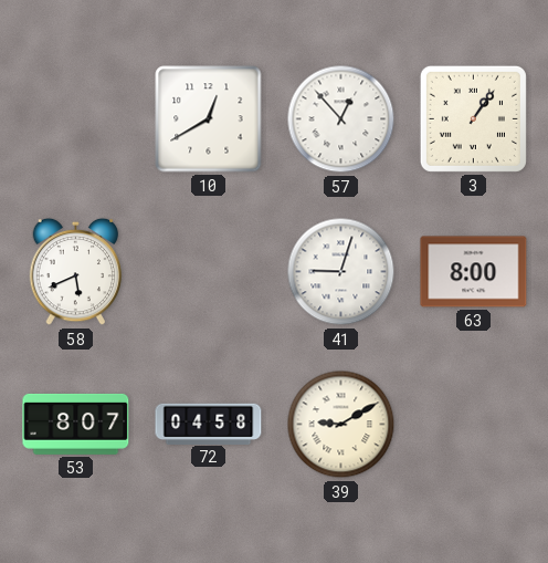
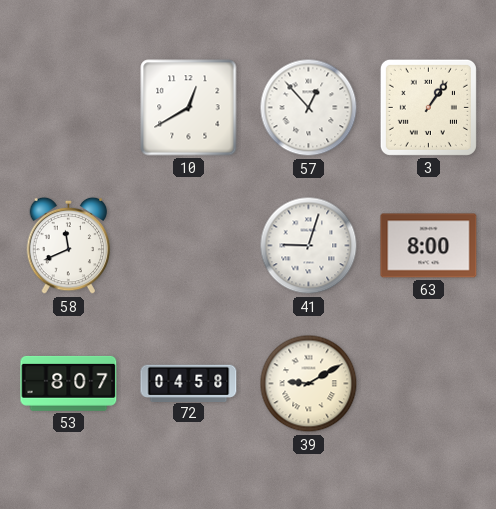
58: 5:41 -> 11:41
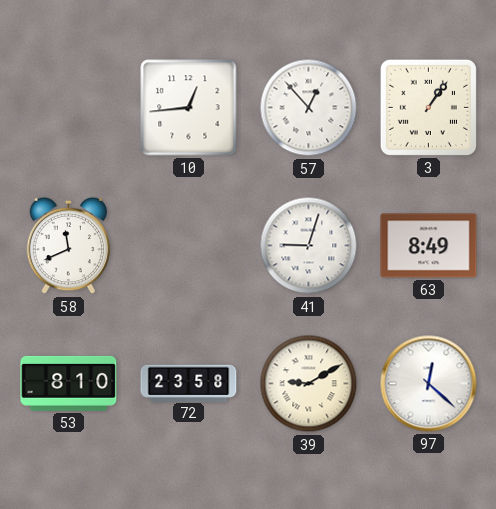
10: 12:40 -> 12:44
63: 8:00 -> 8:49
53: 8:07 -> 8:10
72: 04:58 -> 23:58
97: none -> 12:22
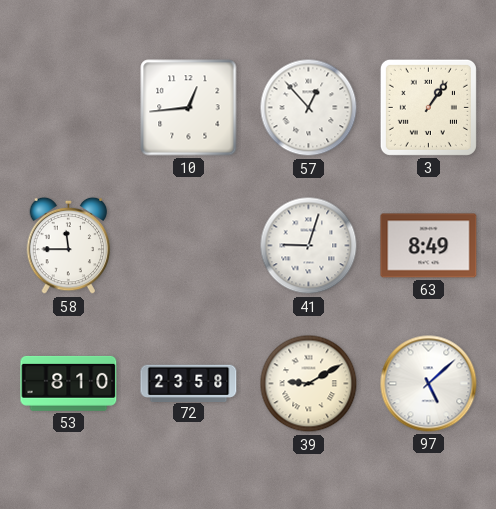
58: 11:41 -> 11:45
97: 12:22 -> 5:08
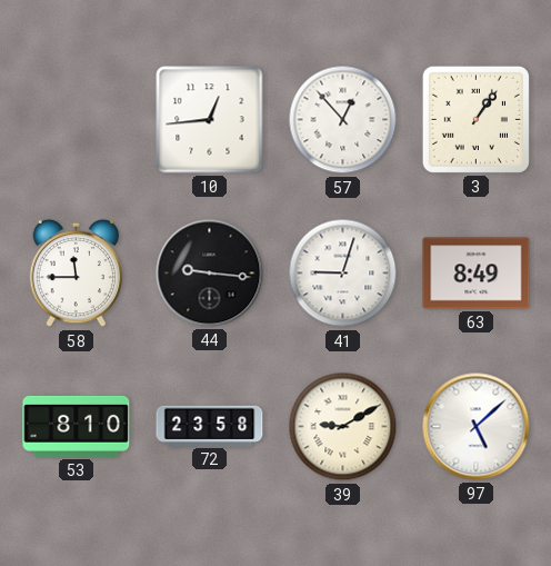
44: none -> 9:16
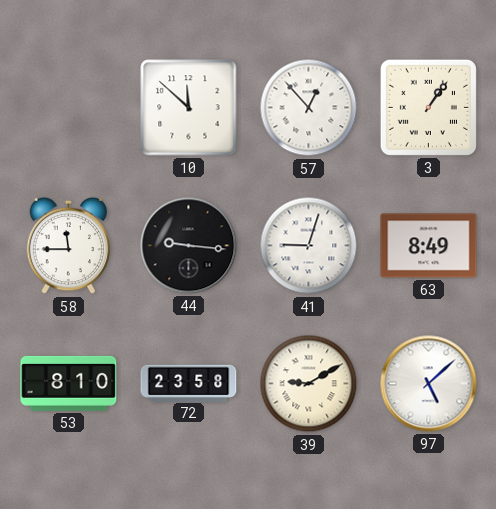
10: 12:44 -> 11:52
